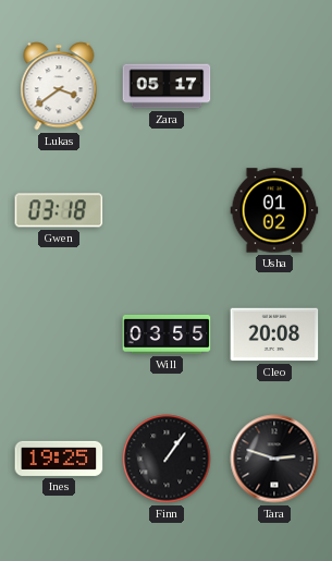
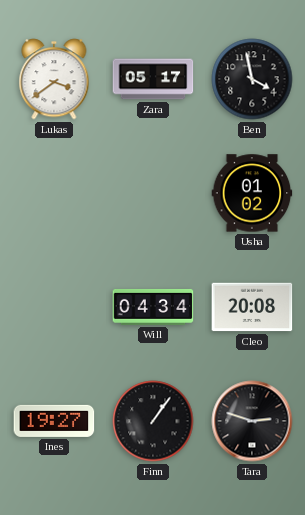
Ben: none -> 3:58
Gwen: 03:18 -> none
Will: 03:55 -> 04:34
Ines: 19:25 -> 19:27
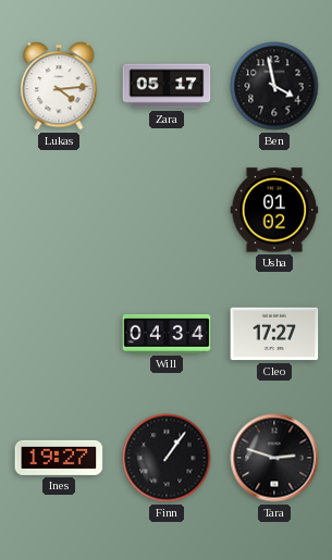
Lukas: 3:39 -> 4:14
Cleo: 20:08 -> 17:27
